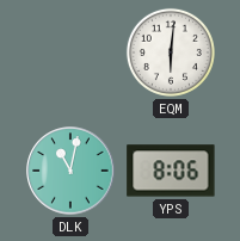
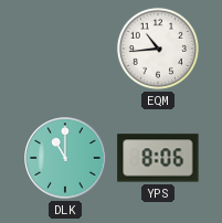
EQM: 6:01 -> 10:44
DLK: 11:02 -> 11:00
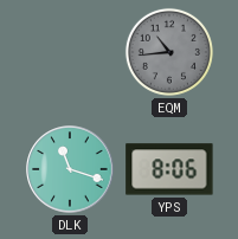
EQM dial: white -> grey
DLK: 11:00 -> 11:18
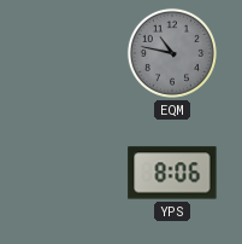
EQM: 10:44 -> 10:47
DLK: 11:18 -> none
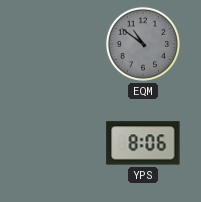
EQM: 10:47 -> 10:51
